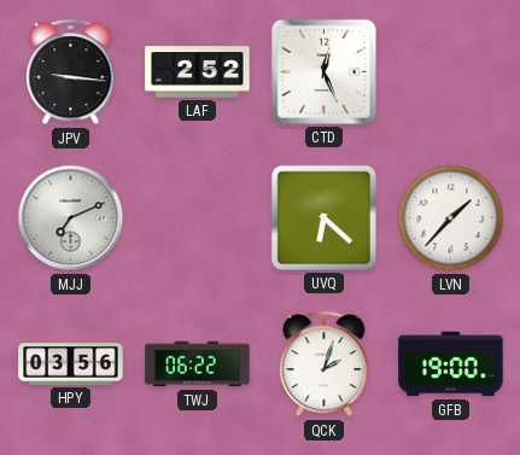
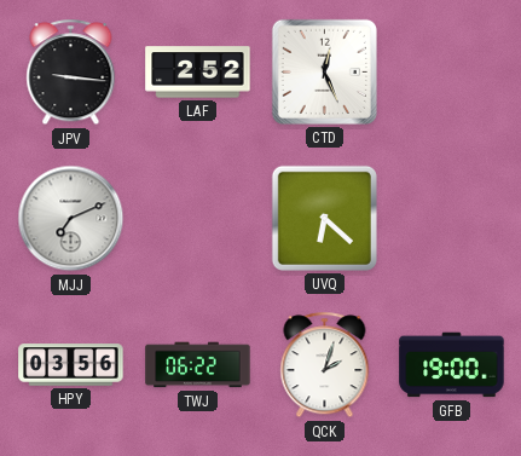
LVN: 1:37 -> none
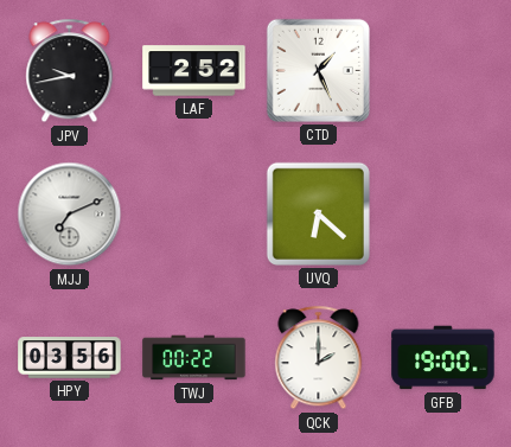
JPV: 9:16 -> 9:43
CTD: 12:26 -> 1:26
TWJ: 06:22 -> 00:22
QCK: 2:03 -> 2:00
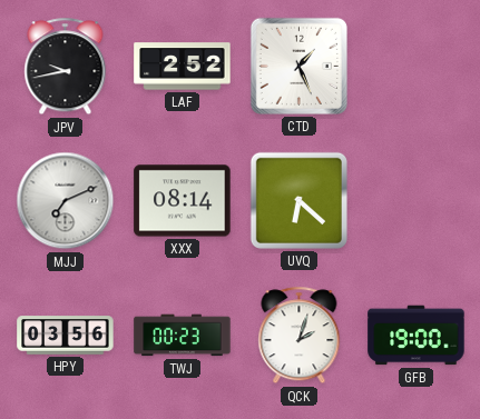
XXX: none -> 08:14
TWJ: 00:22 -> 00:23
QCK: 2:00 -> 2:03
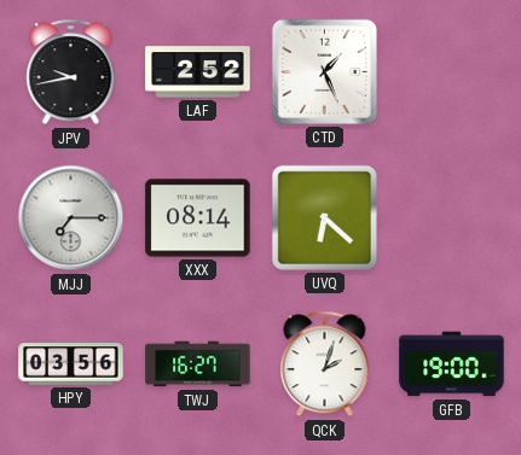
MJJ: 7:11 -> 7:15
TWJ: 00:23 -> 16:27
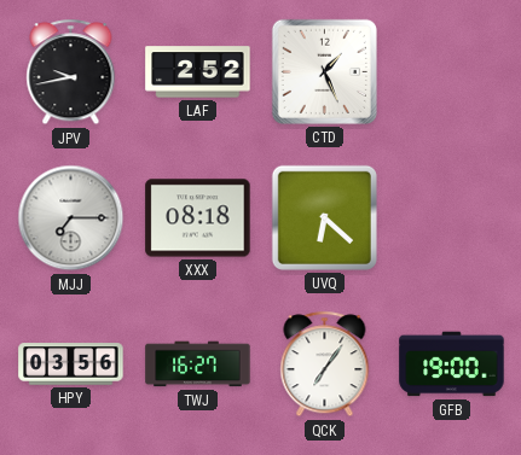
XXX: 08:14 -> 08:18
QCK: 2:03 -> 7:06
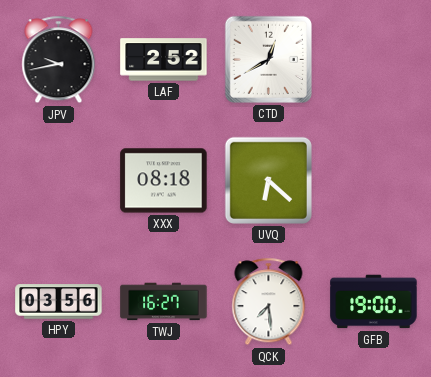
CTD: 1:26 -> 12:40
MJJ: 7:15 -> none
QCK: 7:06 -> 7:29
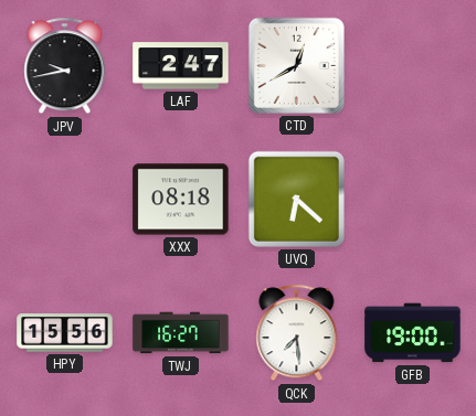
LAF: 2:52 -> 2:47
HPY: 03:56 -> 15:56
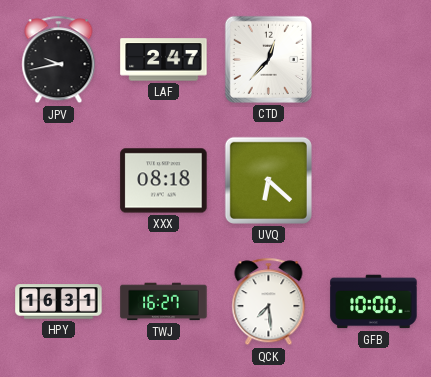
CTD: 12:40 -> 12:37
HPY: 15:56 -> 16:31
GFB: 19:00 -> 10:00
